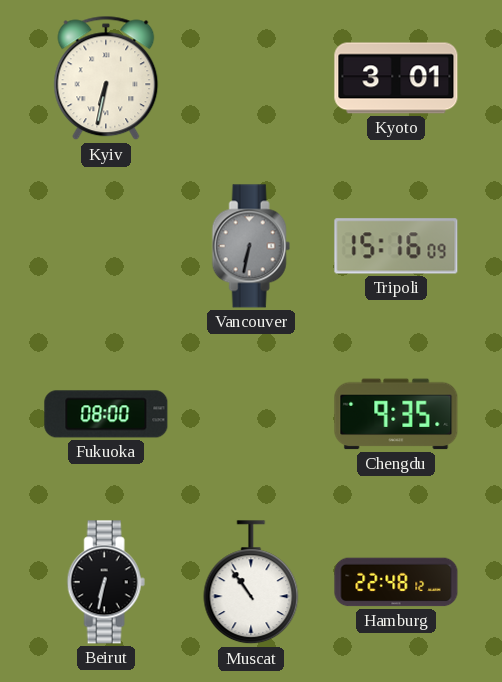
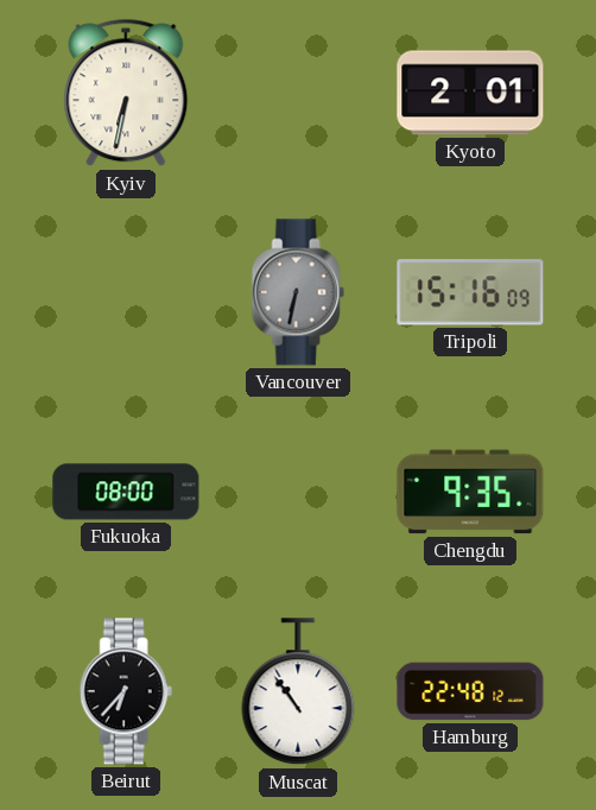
Kyoto: 3:01 -> 2:01
Beirut: 6:32 -> 6:37
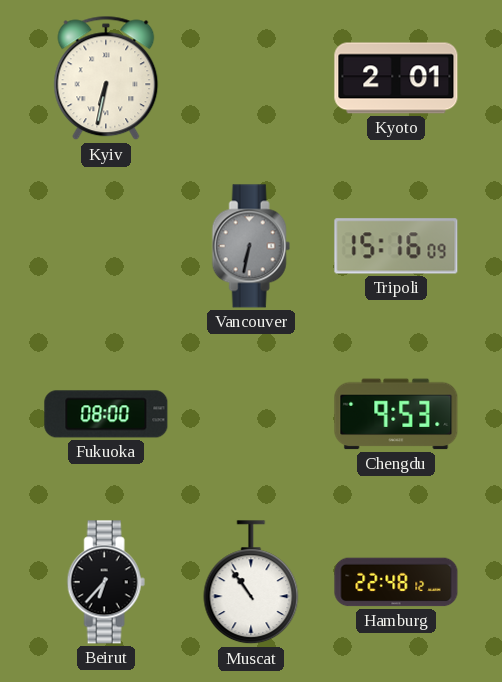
Chengdu: 9:35 -> 9:53
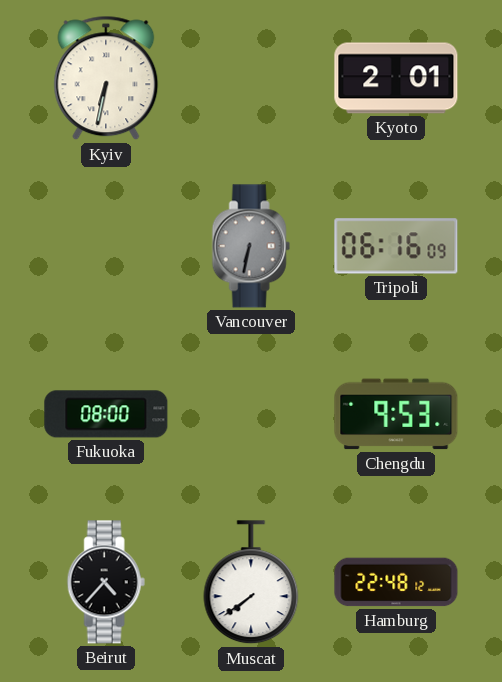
Tripoli: 15:16 -> 06:16
Beirut: 6:37 -> 4:37
Muscat: 10:54 -> 7:39
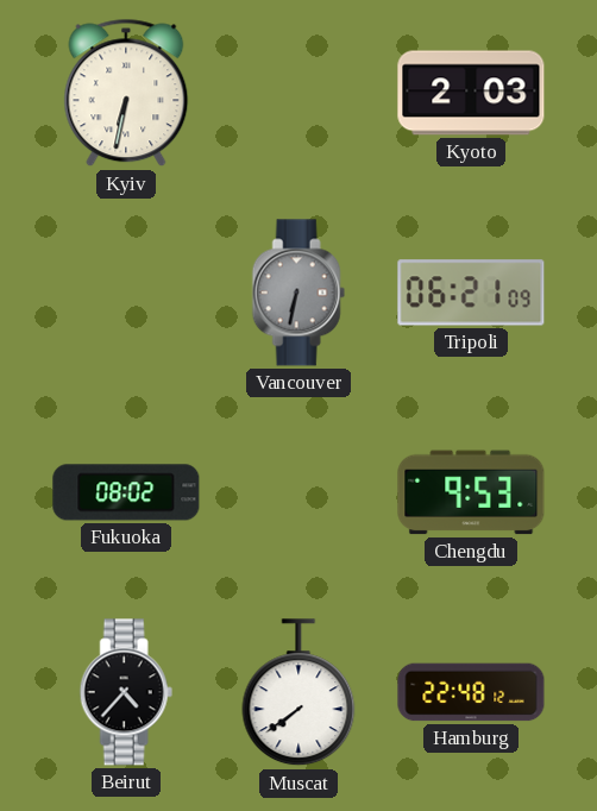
Kyoto: 2:01 -> 2:03
Tripoli: 06:16 -> 06:21
Fukuoka: 08:00 -> 08:02
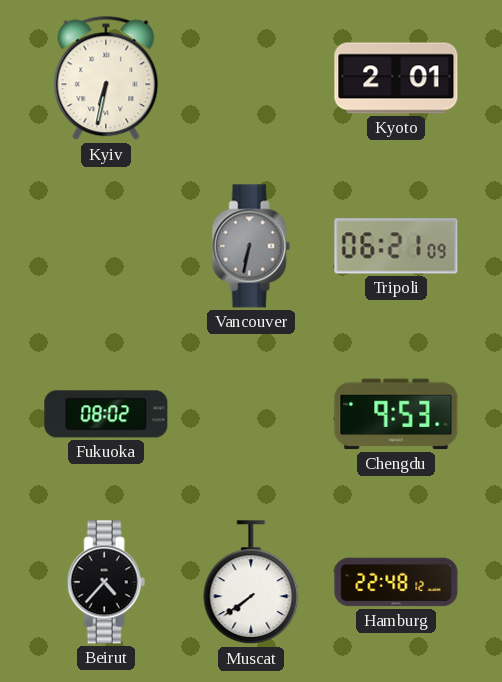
Kyoto: 2:03 -> 2:01
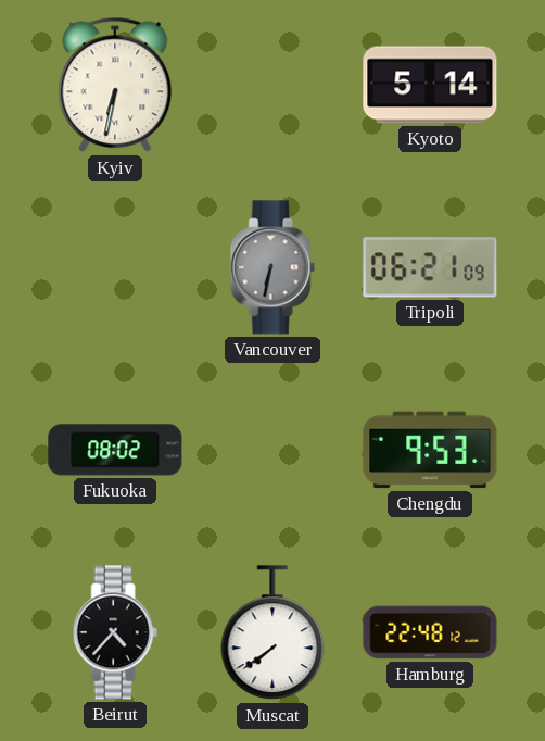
Kyoto: 2:01 -> 5:14
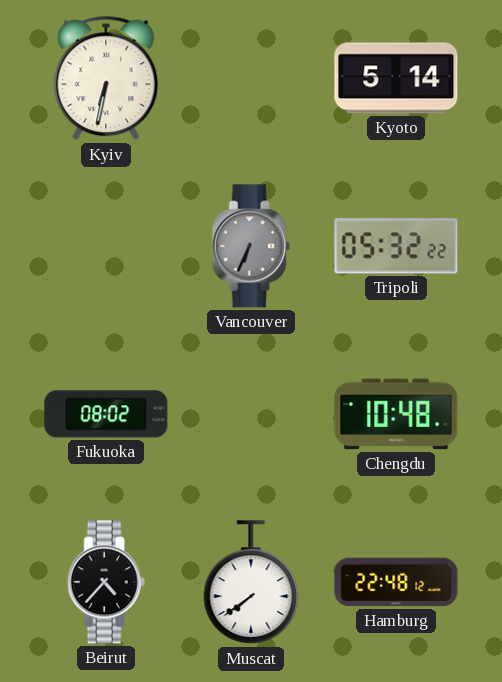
Vancouver: 6:32 -> 6:34
Tripoli: 06:21 -> 05:32
Chengdu: 9:53 -> 10:48
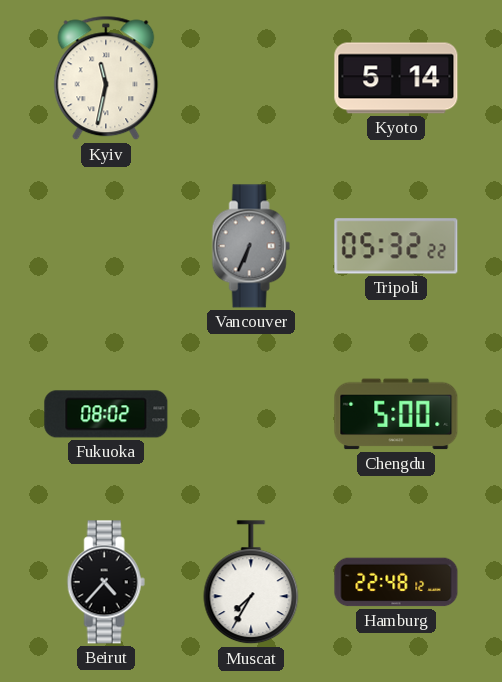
Kyiv: 6:32 -> 11:32
Chengdu: 10:48 -> 5:00
Muscat: 7:39 -> 7:35
